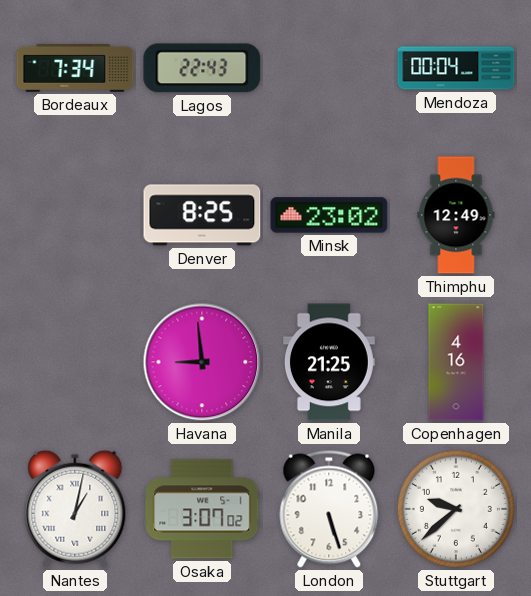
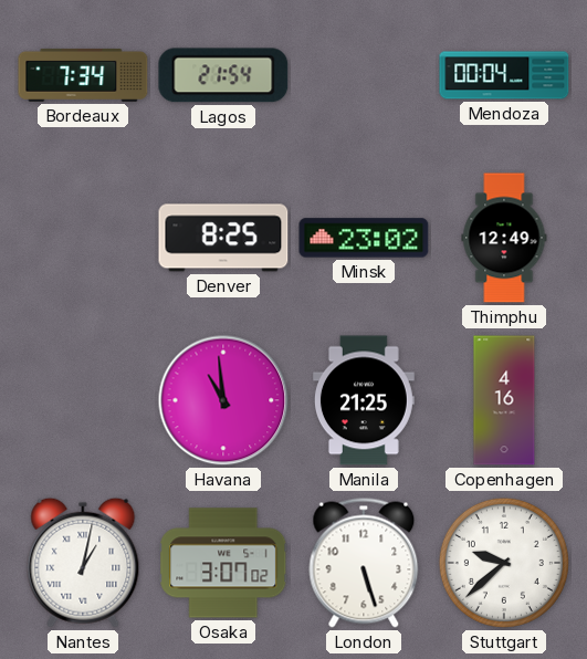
Lagos: 22:43 -> 21:54
Havana: 8:59 -> 10:59
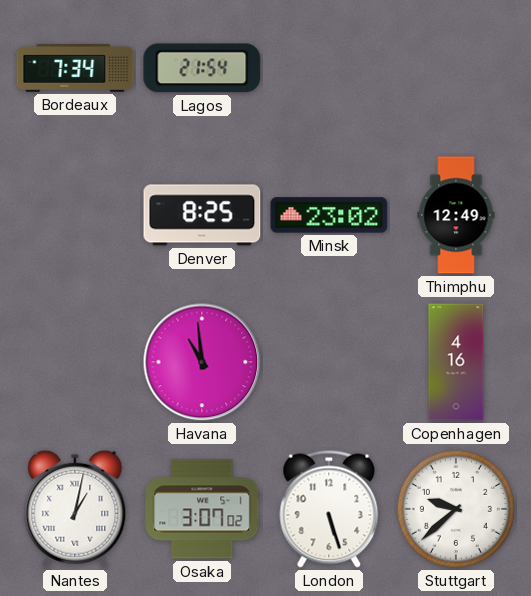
Mendoza: 00:04 -> none
Manila: 21:25 -> none
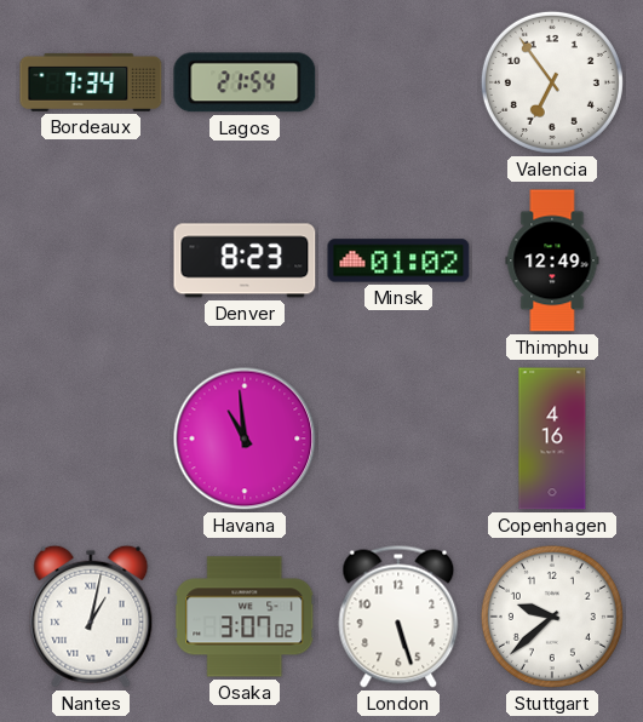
Valencia: none -> 6:54
Denver: 8:25 -> 8:23
Minsk: 23:02 -> 01:02
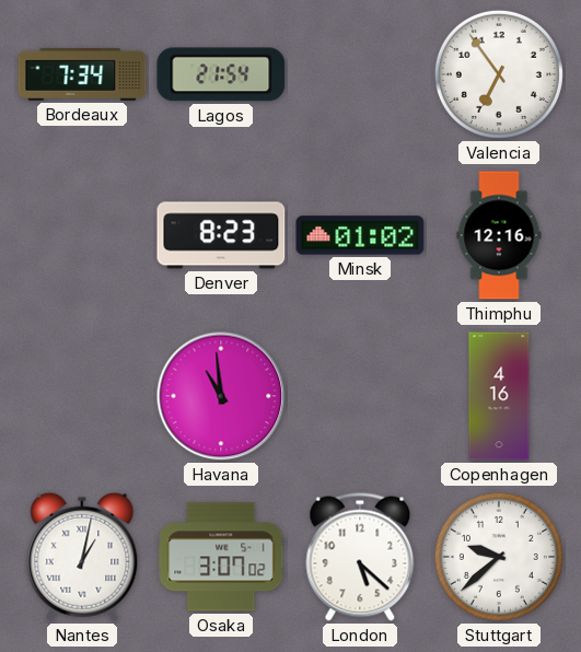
Thimphu: 12:49 -> 12:16
London: 5:27 -> 5:22
